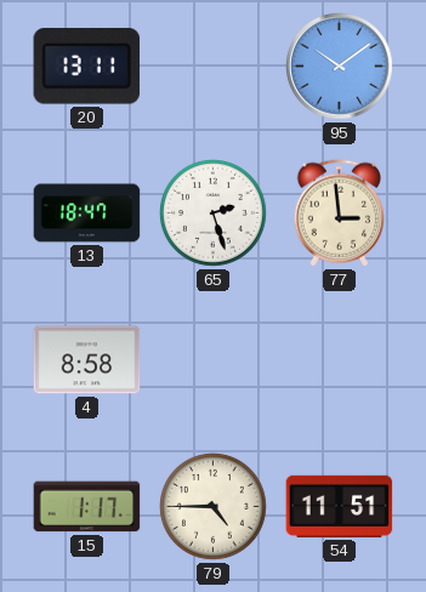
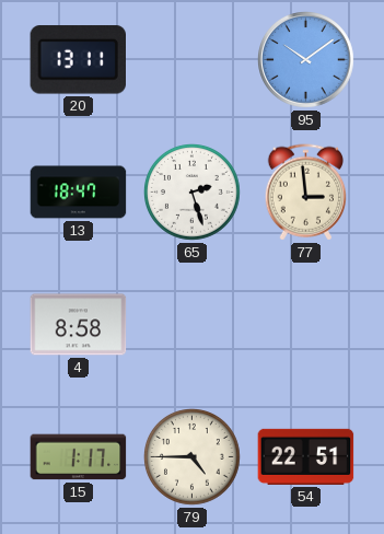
54: 11:51 -> 22:51
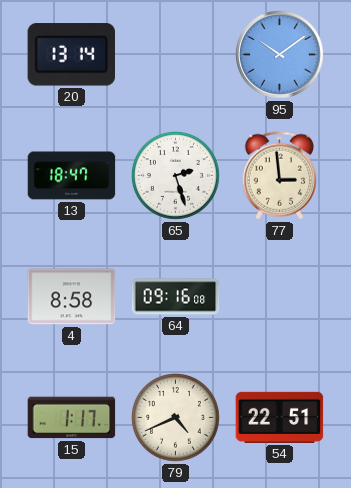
20: 13:11 -> 13:14
64: none -> 09:16
79: 4:45 -> 4:41
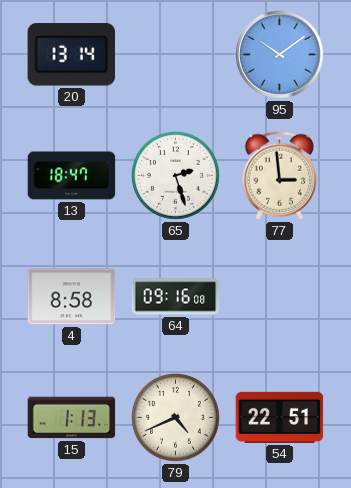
15: 1:17 -> 1:13
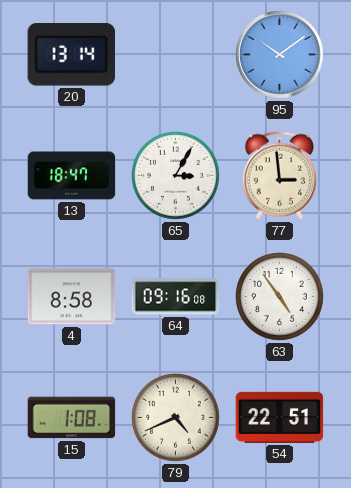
65: 2:27 -> 3:05
63: none -> 4:54
15: 1:13 -> 1:08
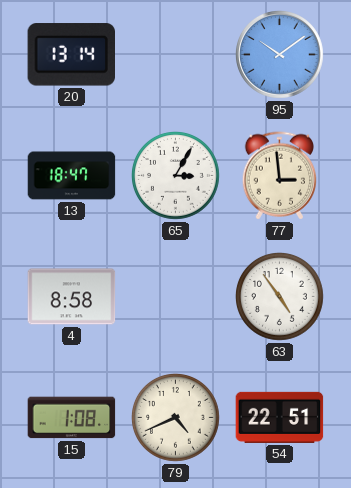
64: 09:16 -> none
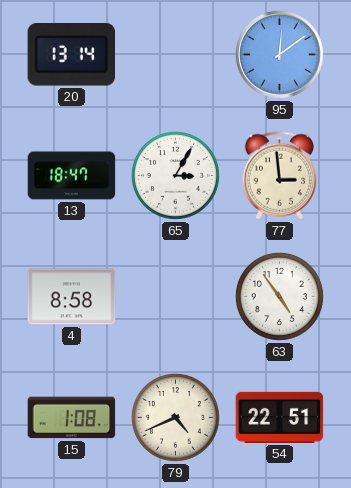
95: 10:09 -> 12:09
